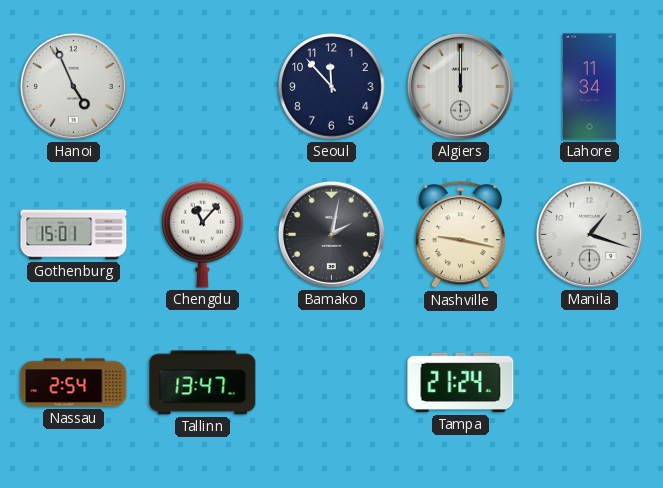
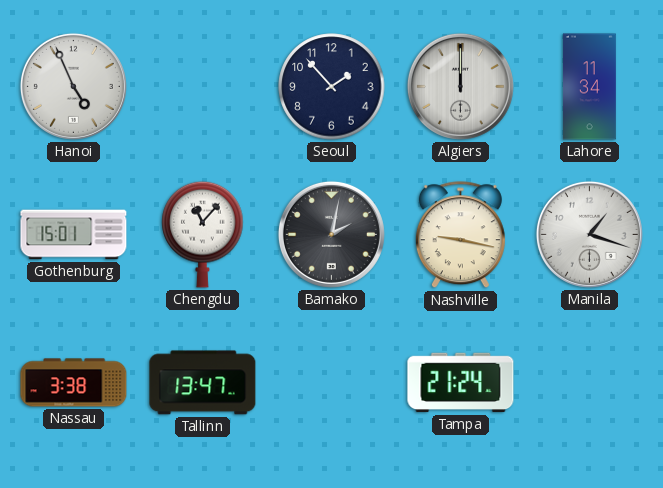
Seoul: 11:53 -> 1:53
Nassau: 2:54 -> 3:38
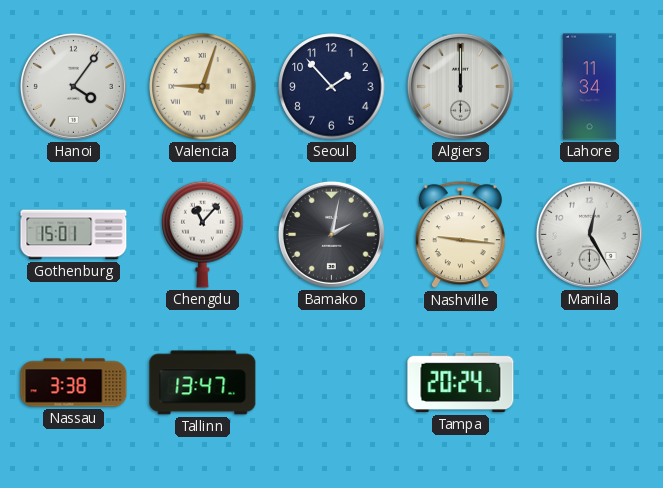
Hanoi: 4:56 -> 4:06
Valencia: none -> 9:03
Nashville: 9:17 -> 9:16
Manila: 1:18 -> 12:25
Tampa: 21:24 -> 20:24
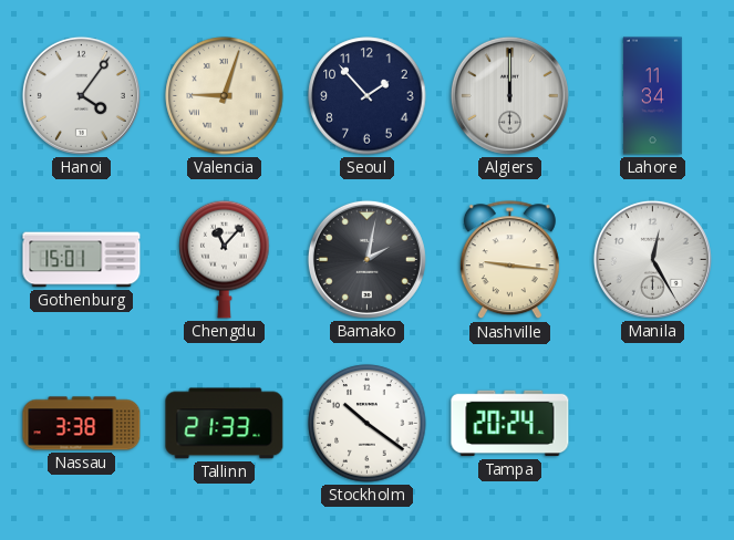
Tallinn: 13:47 -> 21:33
Stockholm: none -> 10:21
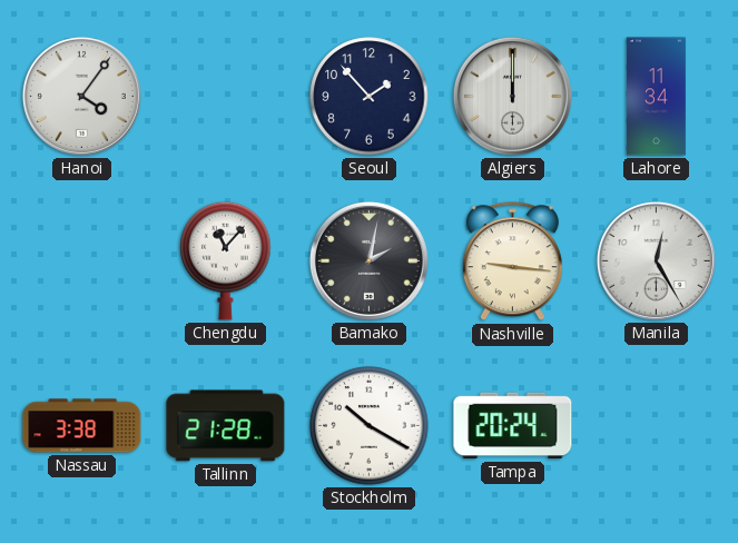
Valencia: 9:03 -> none
Gothenburg: 15:01 -> none
Tallinn: 21:33 -> 21:28
Stockholm: 10:21 -> 10:20
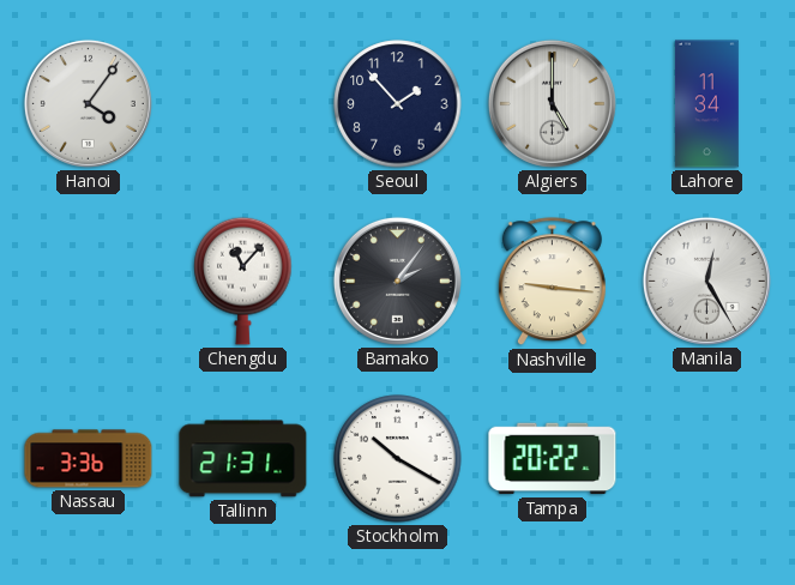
Algiers: 12:00 -> 5:00
Bamako: 2:02 -> 2:06
Nassau: 3:38 -> 3:36
Tallinn: 21:28 -> 21:31
Tampa: 20:24 -> 20:22
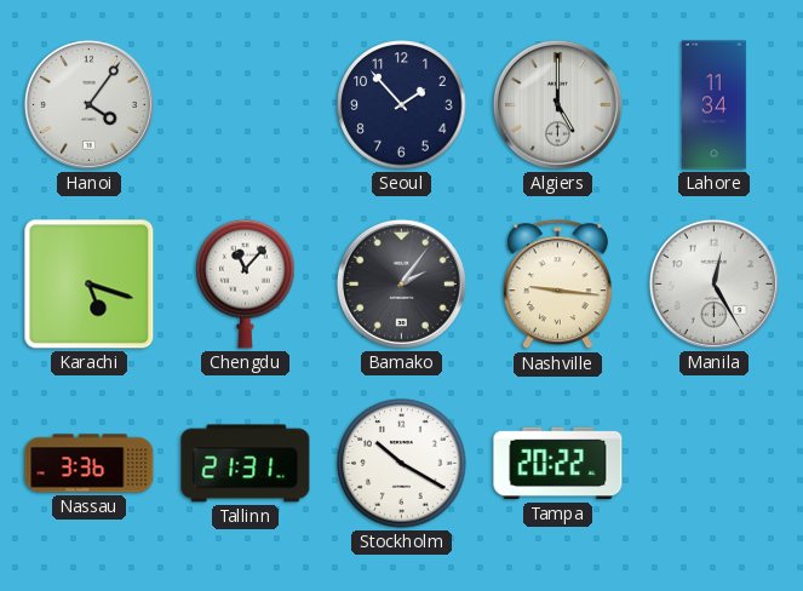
Karachi: none -> 5:18
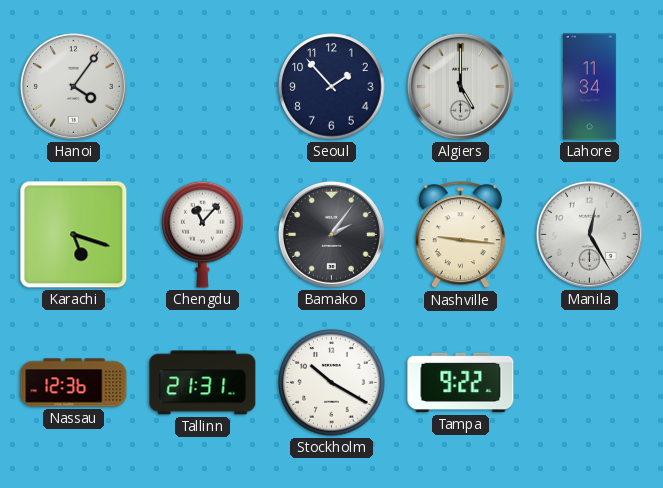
Nassau: 3:36 -> 12:36
Tampa: 20:22 -> 9:22
